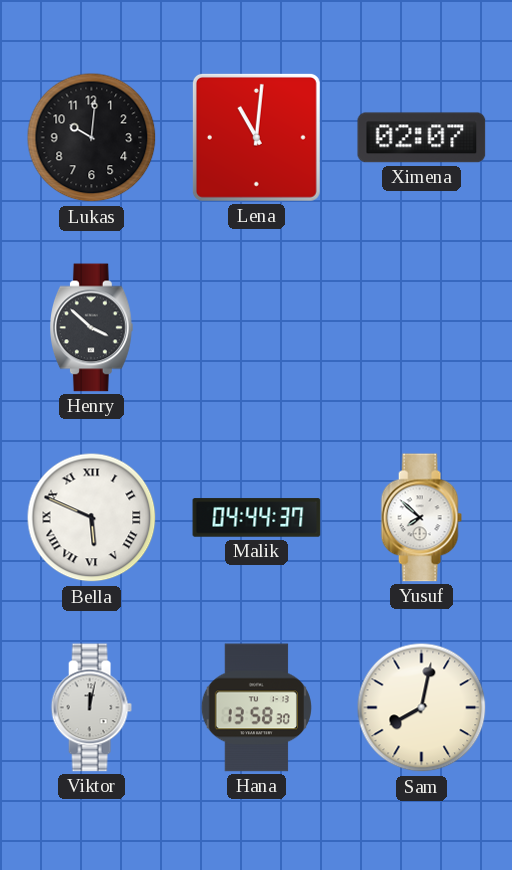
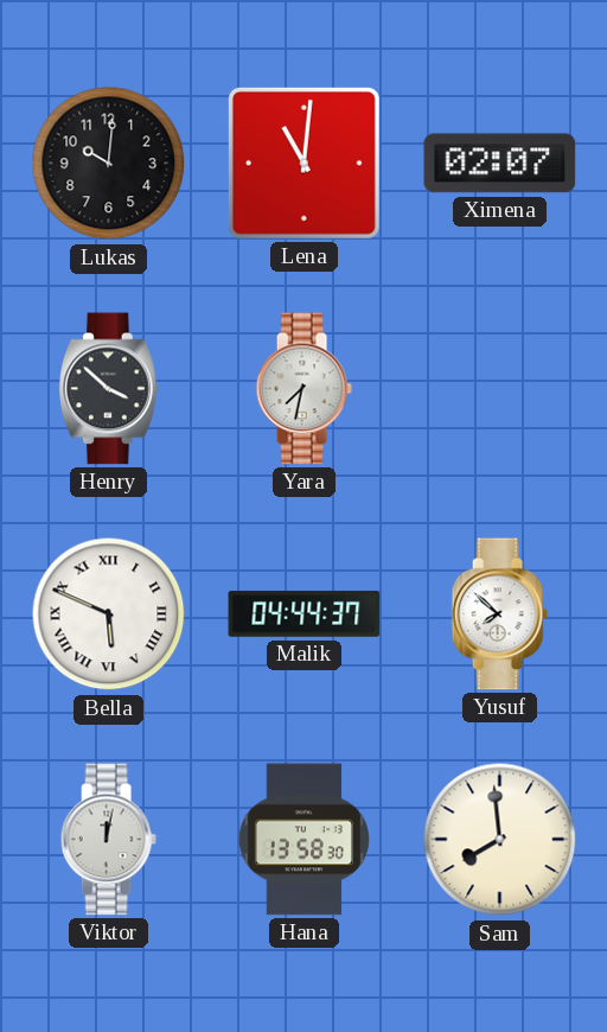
Yara: none -> 7:32
Sam: 8:02 -> 7:59
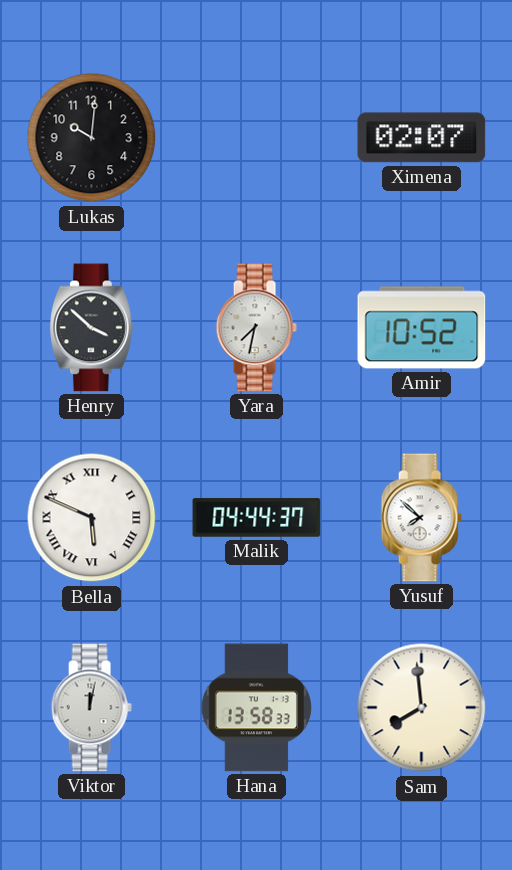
Lena: 11:01 -> none
Amir: none -> 10:52
Hana: 13:58:30 -> 13:58:33
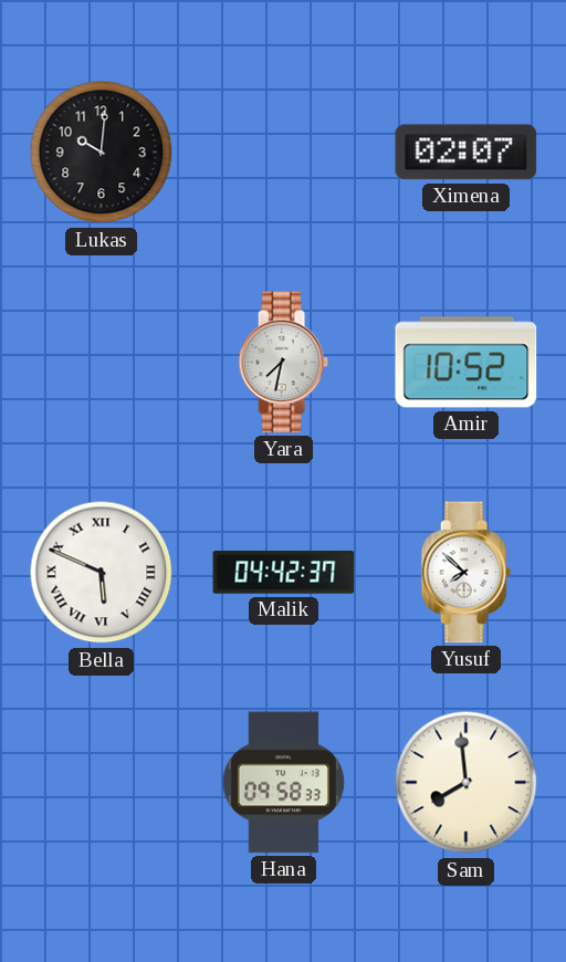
Henry: 3:52 -> none
Malik: 04:44 -> 04:42
Viktor: 12:02 -> none
Hana: 13:58 -> 09:58
